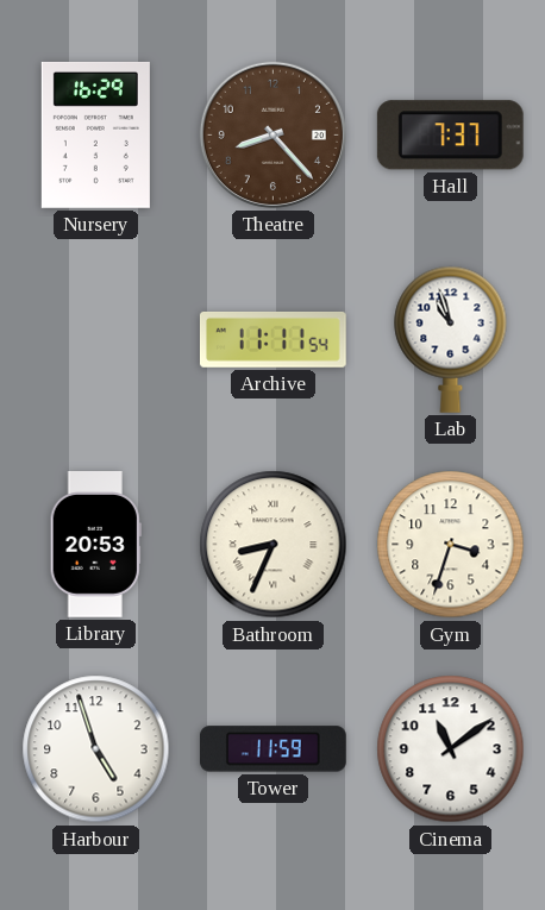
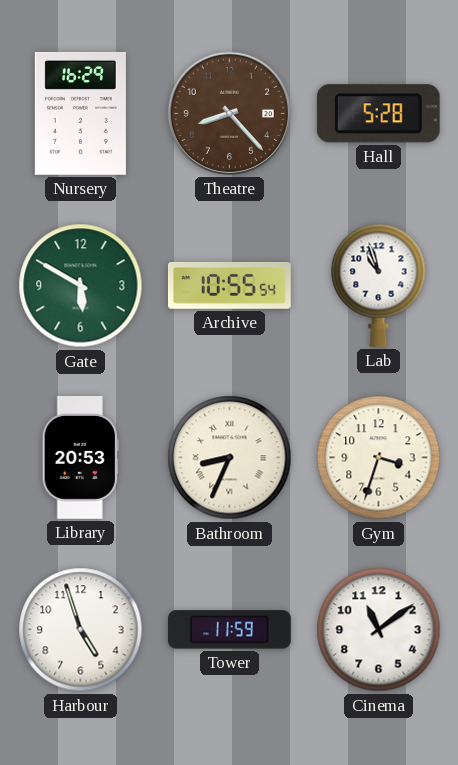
Hall: 7:37 -> 5:28
Gate: none -> 5:50
Archive: 11:11 -> 10:55
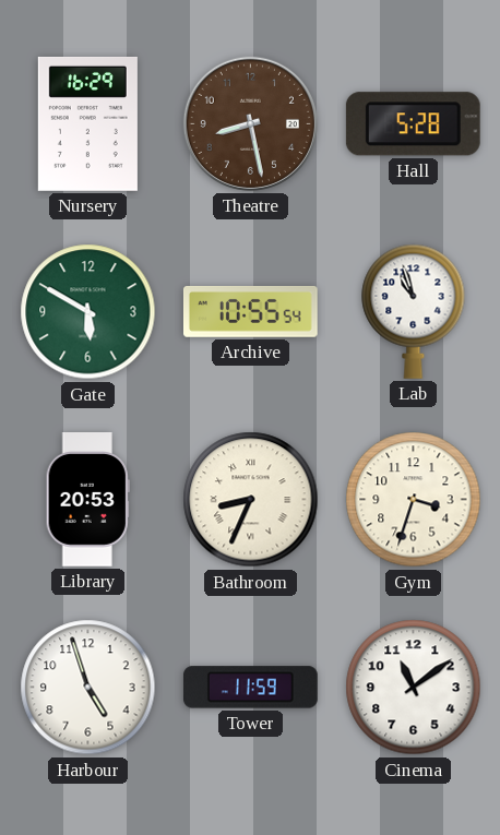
Theatre: 8:23 -> 8:28
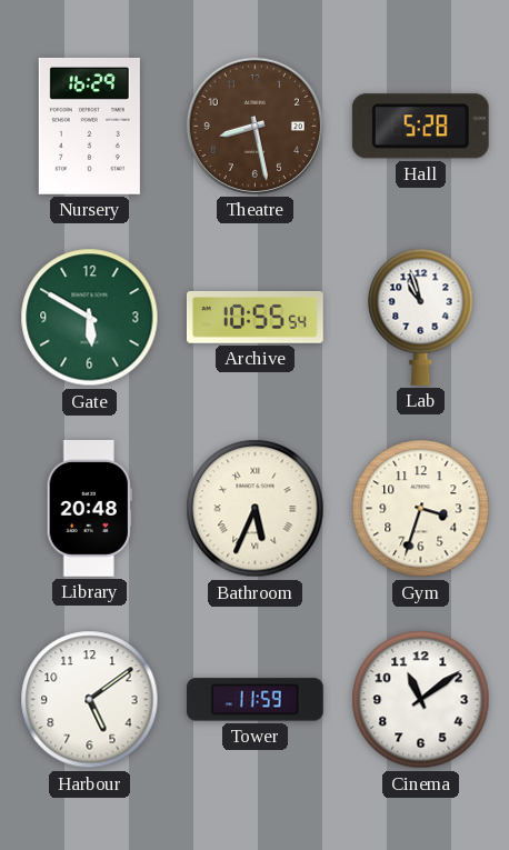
Library: 20:53 -> 20:48
Bathroom: 8:34 -> 5:34
Harbour: 4:57 -> 5:09
